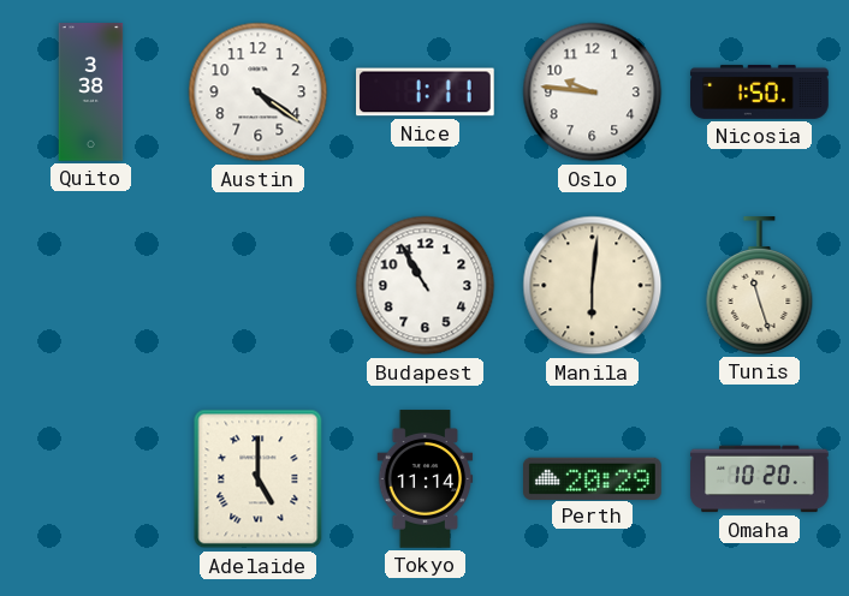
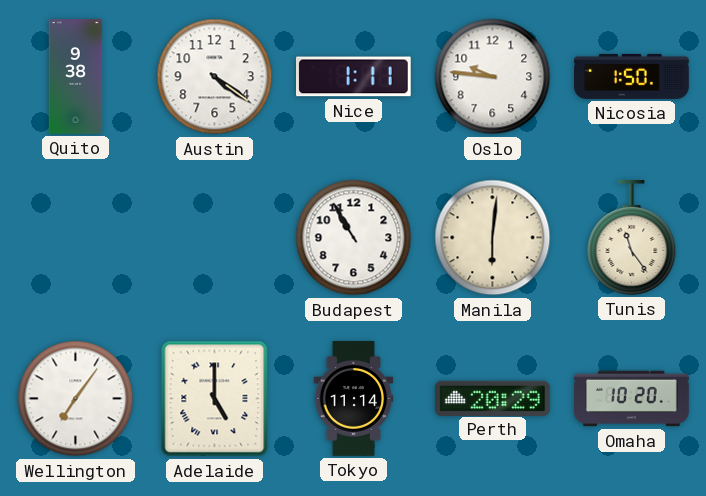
Quito: 3:38 -> 9:38
Tunis: 11:27 -> 11:24
Wellington: none -> 7:06
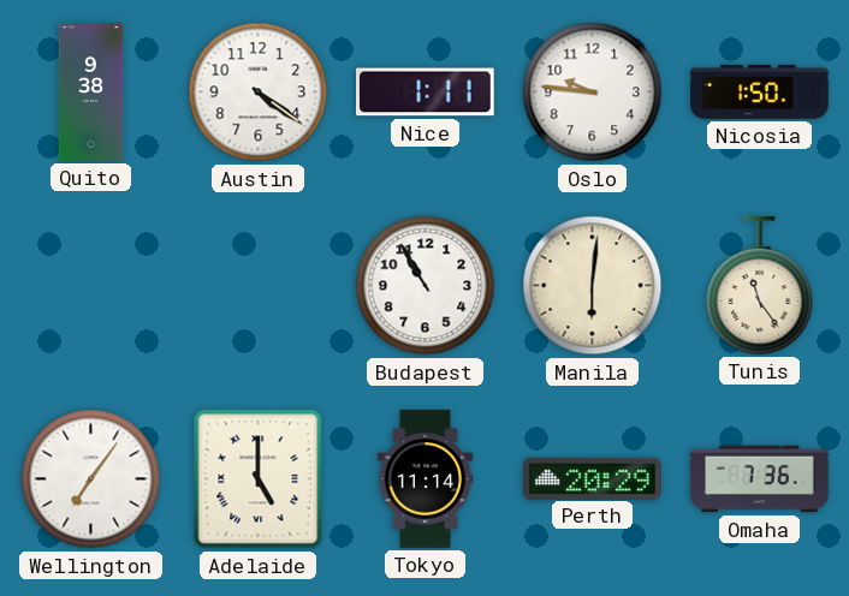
Omaha: 10:20 -> 7:36
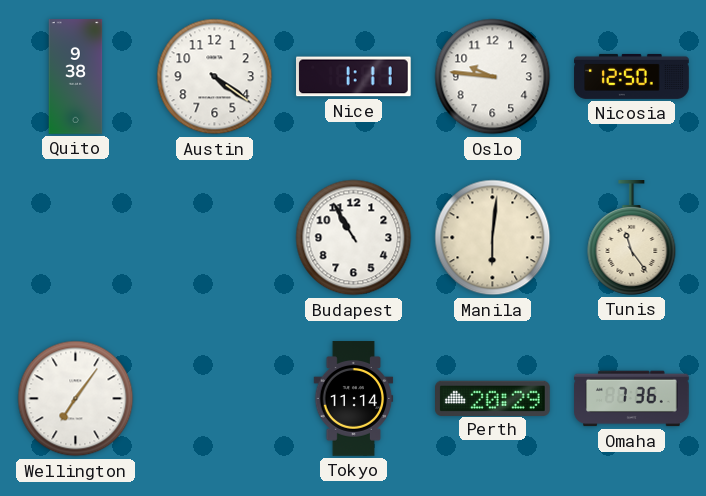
Nicosia: 1:50 -> 12:50
Adelaide: 5:00 -> none
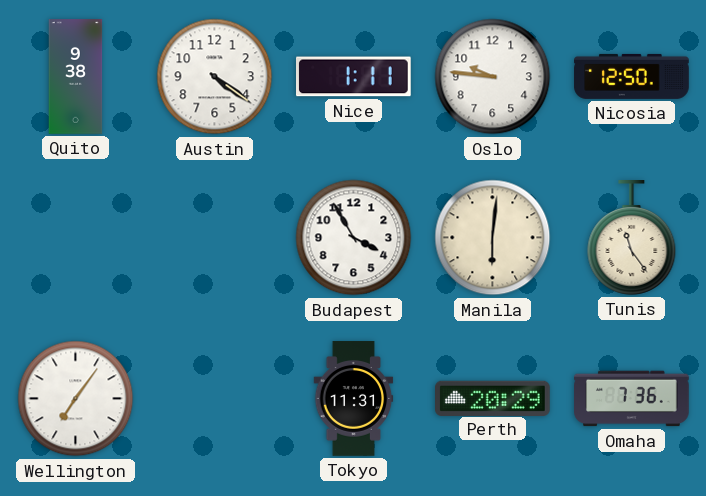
Budapest: 10:55 -> 3:55
Tokyo: 11:14 -> 11:31
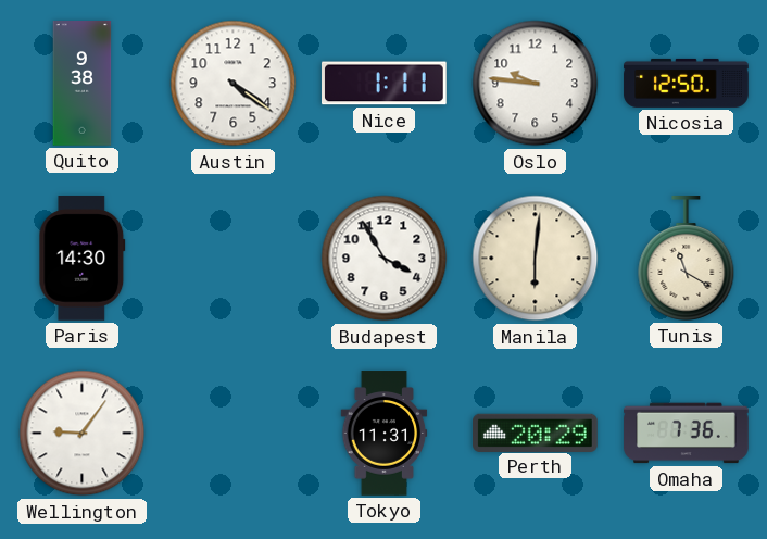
Paris: none -> 14:30
Tunis: 11:24 -> 11:20
Wellington: 7:06 -> 9:06
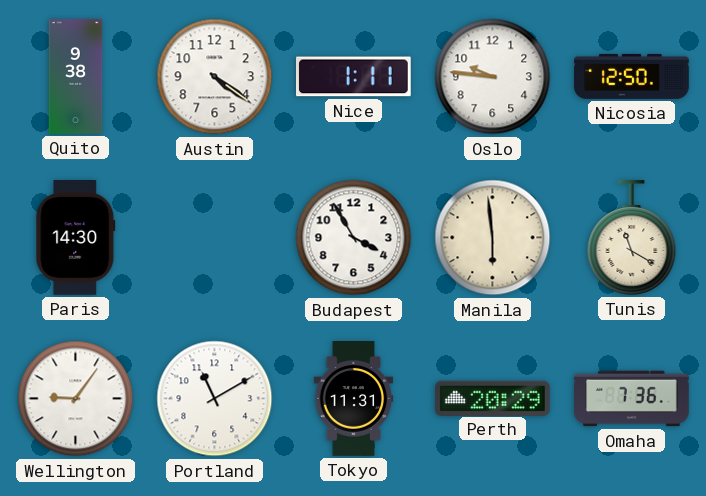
Manila: 6:01 -> 5:59
Portland: none -> 11:10
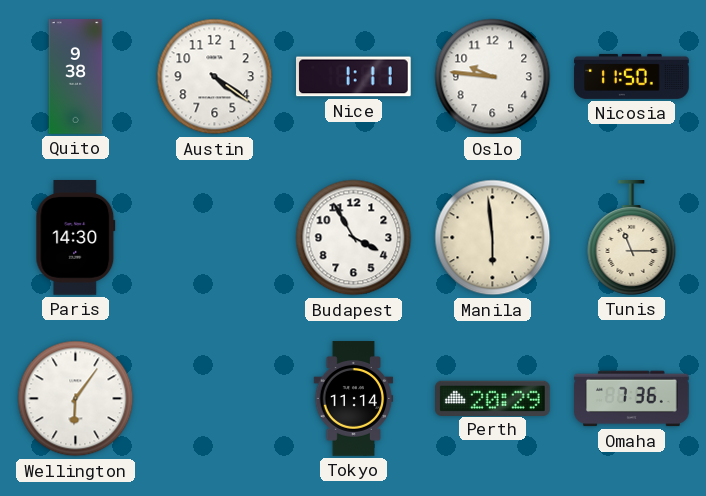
Nicosia: 12:50 -> 11:50
Tunis: 11:20 -> 11:15
Wellington: 9:06 -> 6:06
Portland: 11:10 -> none
Tokyo: 11:31 -> 11:14
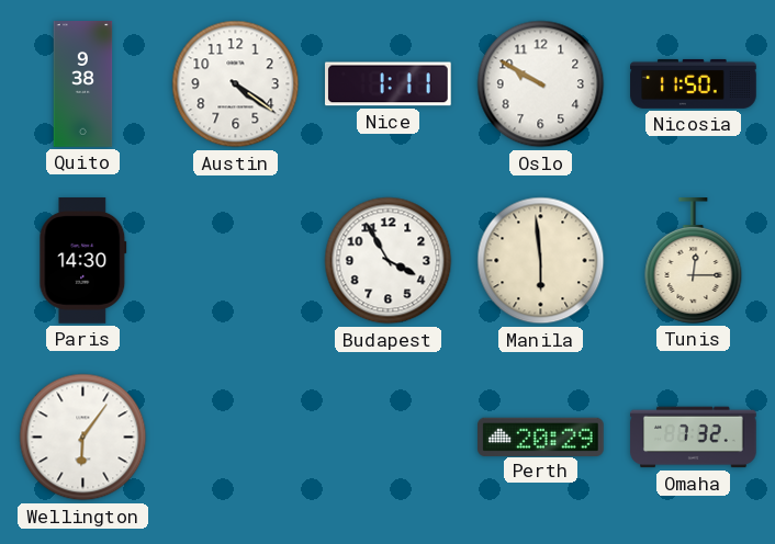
Oslo: 9:46 -> 9:50
Tunis: 11:15 -> 12:15
Tokyo: 11:14 -> none
Omaha: 7:36 -> 7:32
